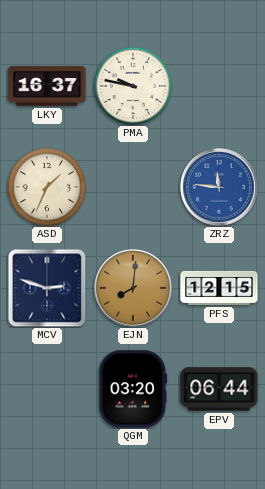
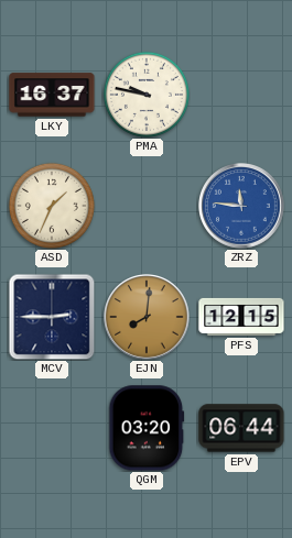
MCV: 2:48 -> 2:45
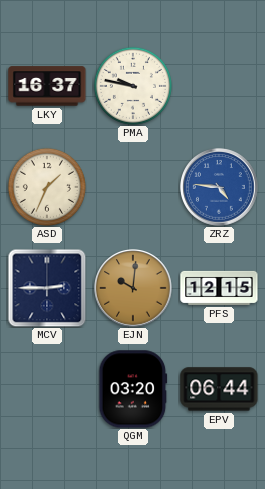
ZRZ: 11:46 -> 4:46
EJN: 8:01 -> 10:01
